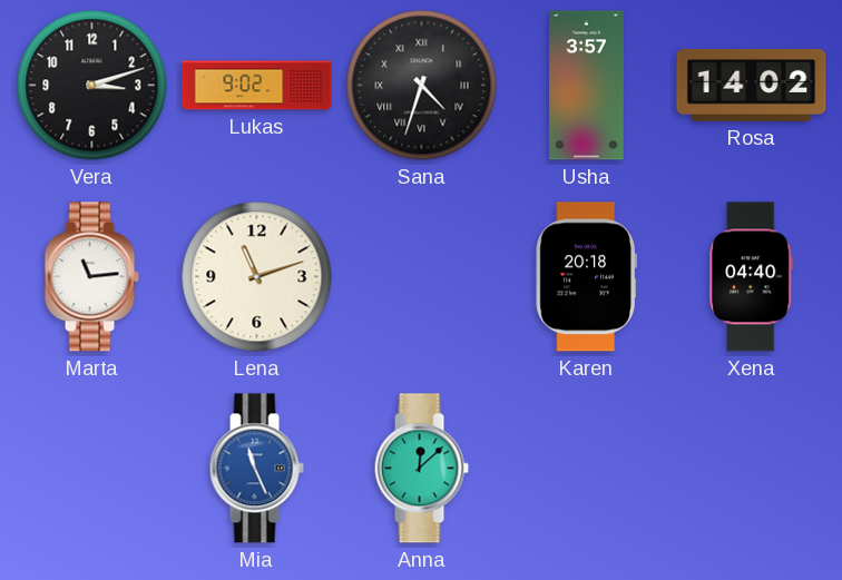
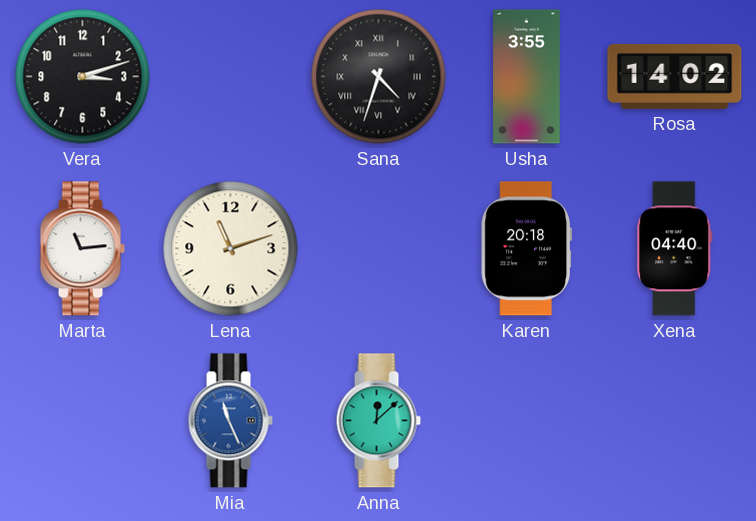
Lukas: 9:02 -> none
Usha: 3:57 -> 3:55
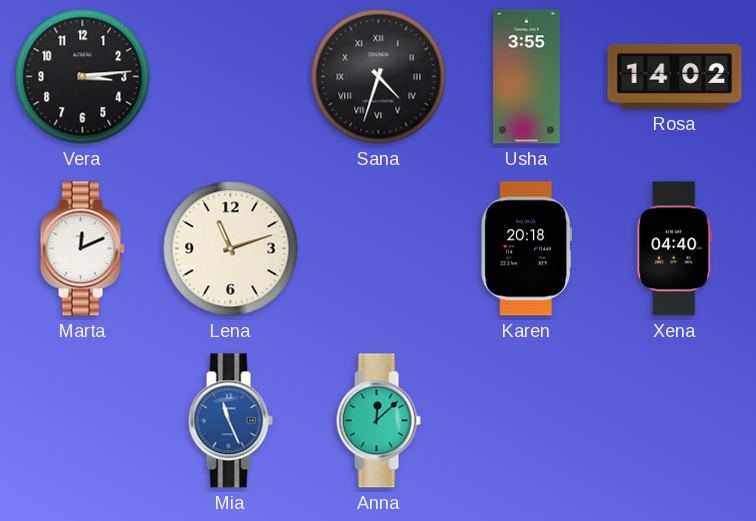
Vera: 3:12 -> 3:14
Marta: 11:14 -> 12:11
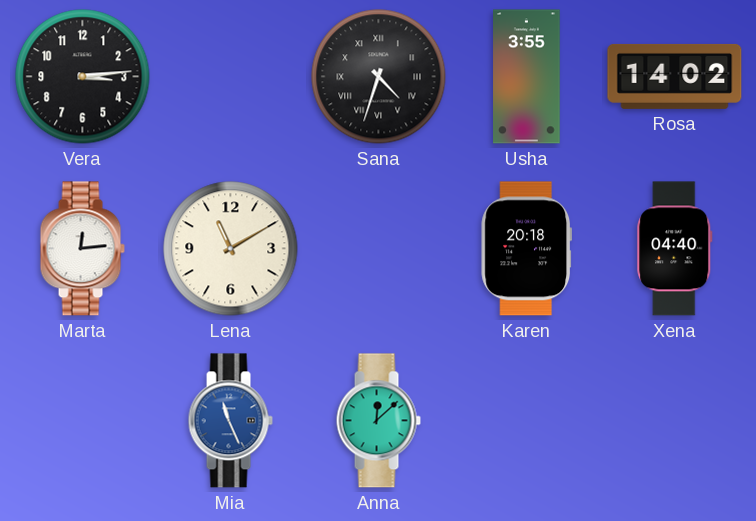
Marta: 12:11 -> 12:14
Lena: 11:12 -> 11:10
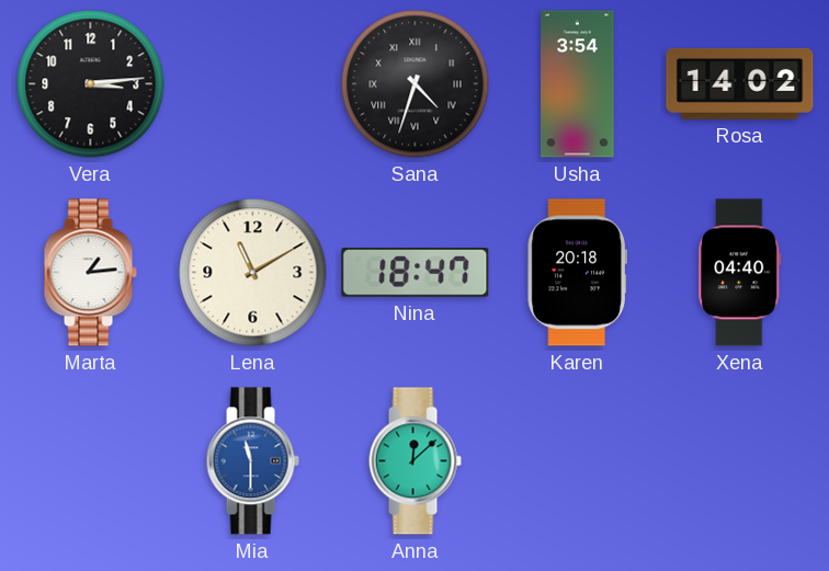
Usha: 3:55 -> 3:54
Marta: 12:14 -> 1:14
Nina: none -> 18:47
Mia: 11:26 -> 11:30
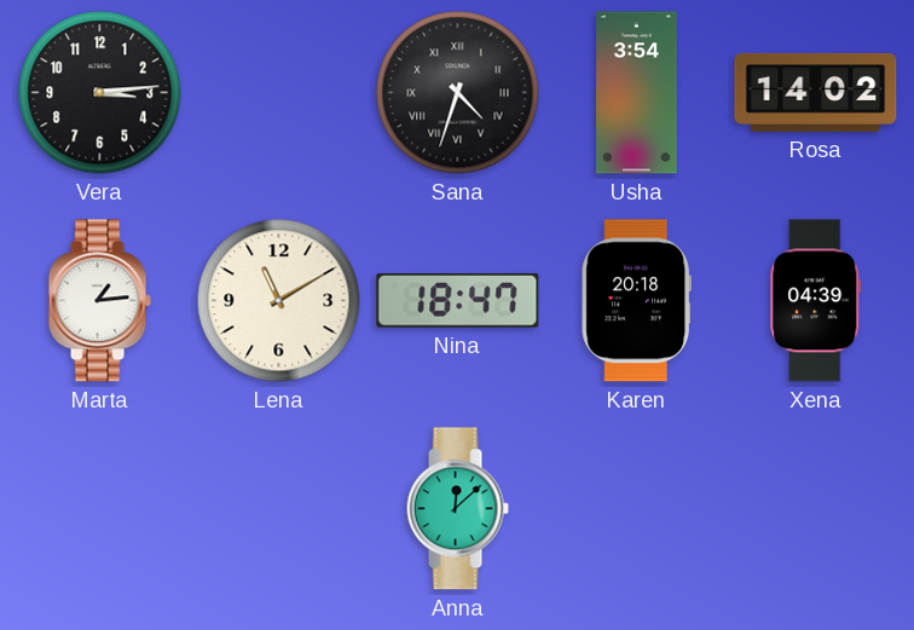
Xena: 04:40 -> 04:39
Mia: 11:30 -> none
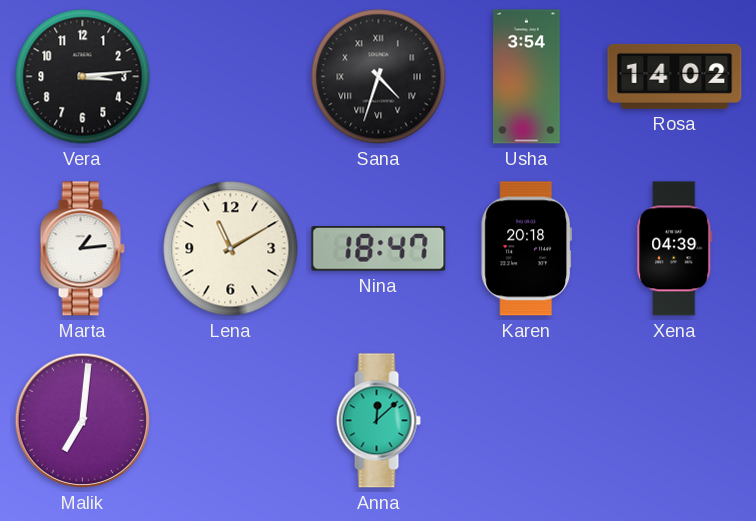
Malik: none -> 7:01
